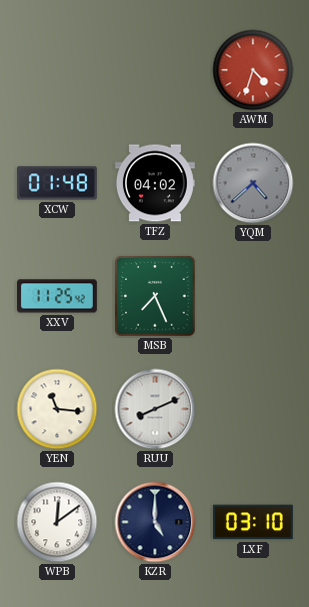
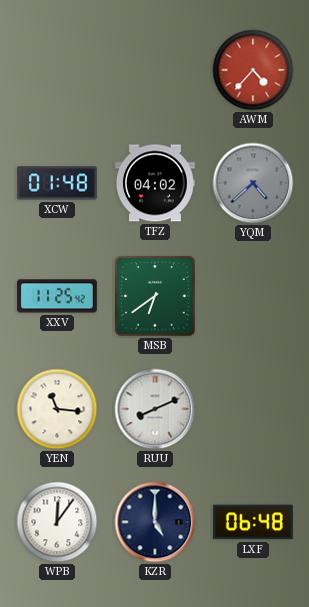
AWM: 4:33 -> 4:37
MSB: 7:26 -> 6:39
WPB: 12:09 -> 12:06
LXF: 03:10 -> 06:48
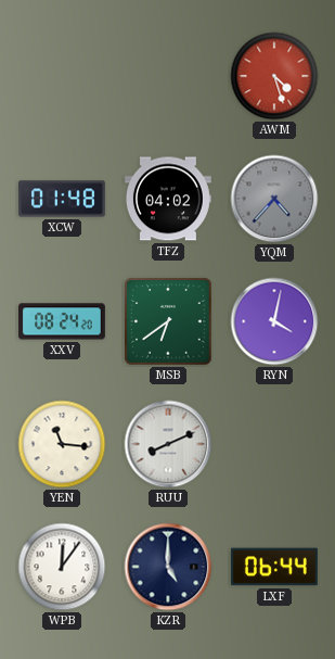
AWM: 4:37 -> 4:27
YQM: 4:38 -> 4:37
XXV: 11:25 -> 08:24
RYN: none -> 4:02
LXF: 06:48 -> 06:44
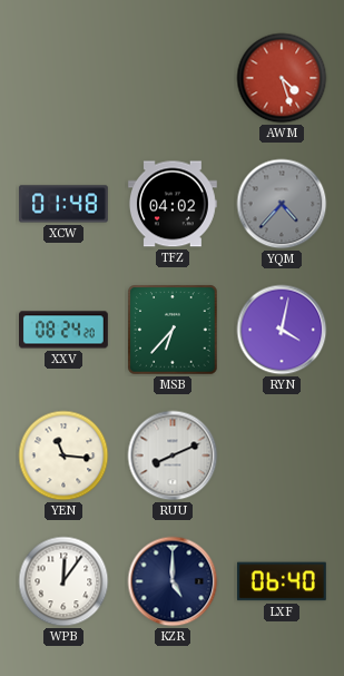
MSB: 6:39 -> 6:37
LXF: 06:44 -> 06:40
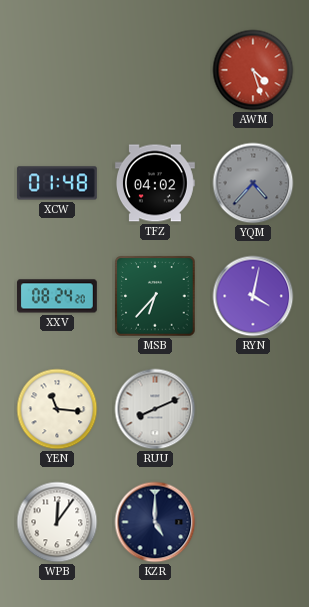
LXF: 06:40 -> none
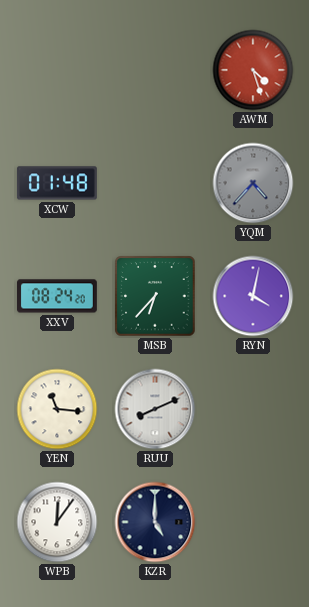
TFZ: 04:02 -> none
